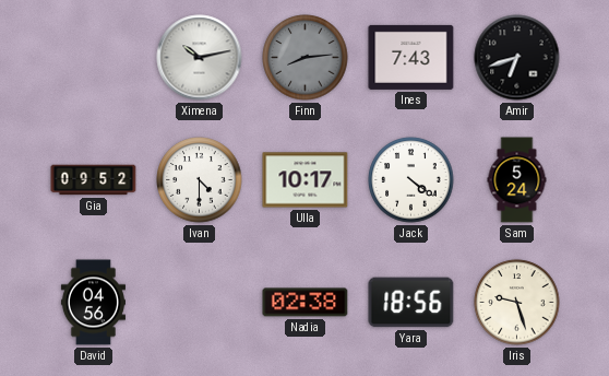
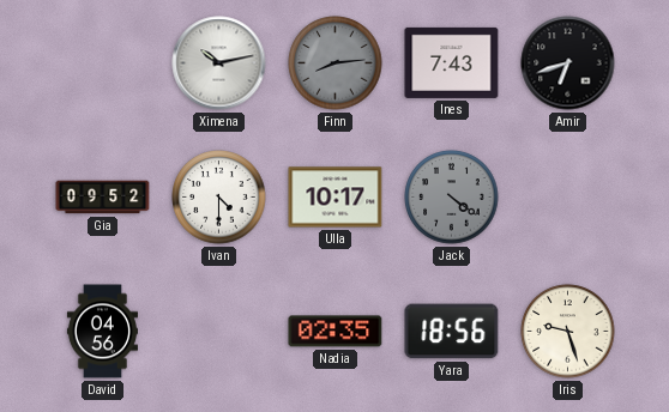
Jack dial: white -> grey
Sam: 5:24 -> none
Nadia: 02:38 -> 02:35
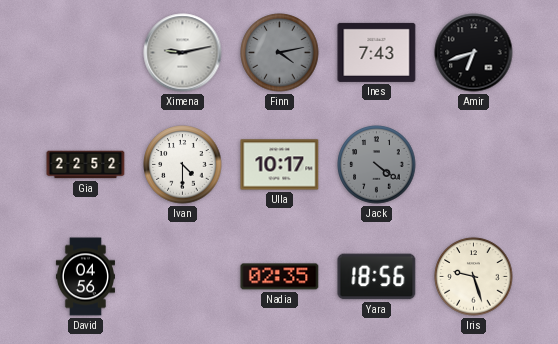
Ximena: 10:13 -> 9:13
Finn: 8:14 -> 4:13
Gia: 09:52 -> 22:52
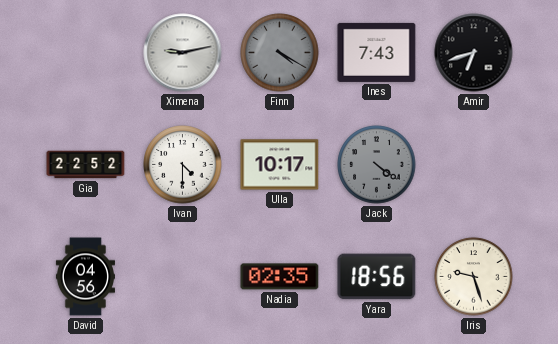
Finn: 4:13 -> 4:20
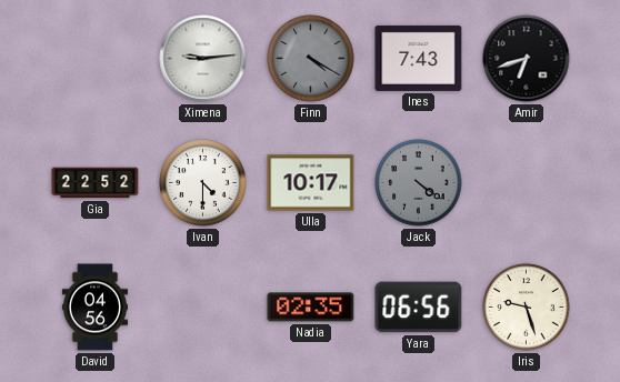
Ximena: 9:13 -> 9:14
Yara: 18:56 -> 06:56
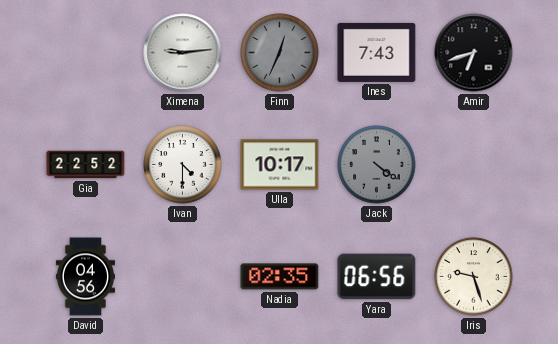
Finn: 4:20 -> 12:34
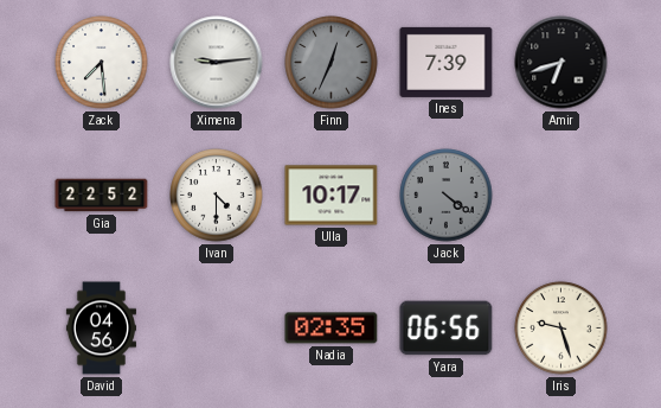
Zack: none -> 7:29
Ines: 7:43 -> 7:39
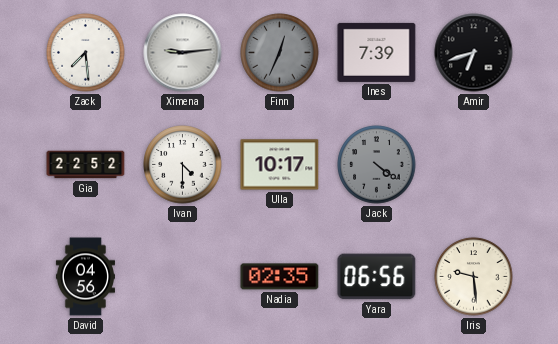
Iris: 9:27 -> 9:29
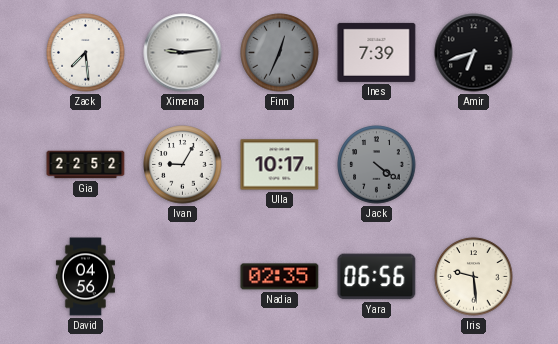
Ivan: 4:30 -> 9:05
